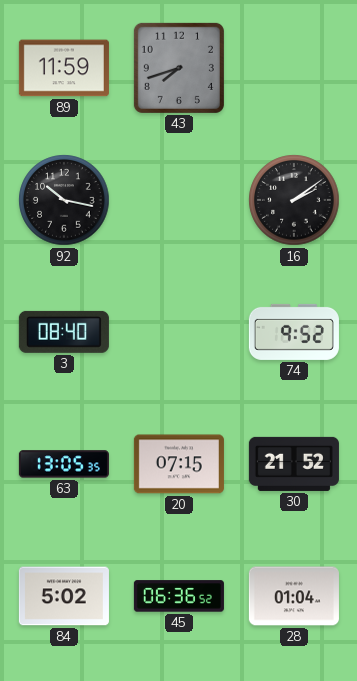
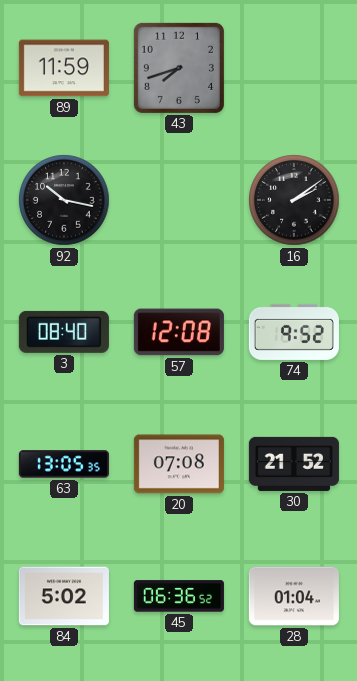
57: none -> 12:08
20: 07:15 -> 07:08
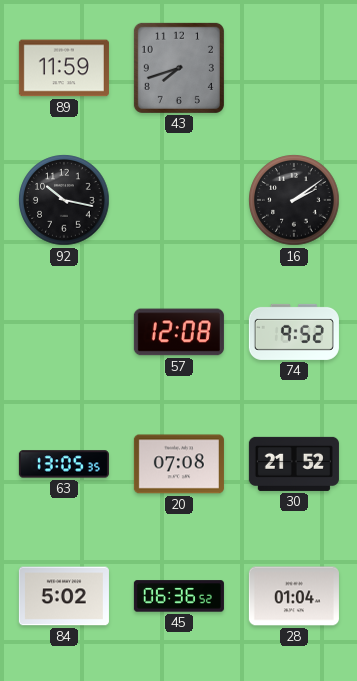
3: 08:40 -> none
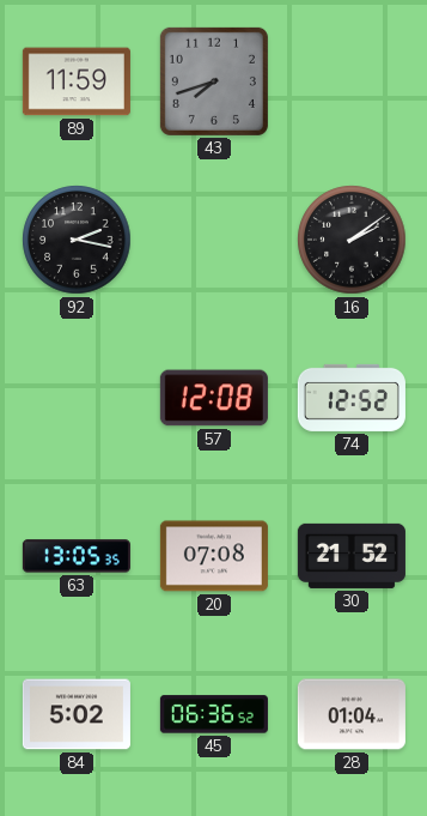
92: 10:17 -> 2:17
74: 9:52 -> 12:52
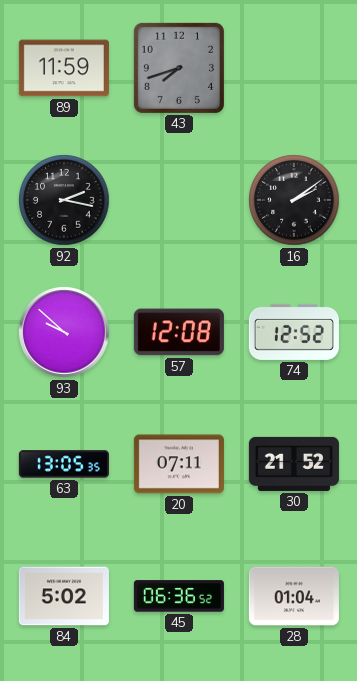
93: none -> 9:52
20: 07:08 -> 07:11
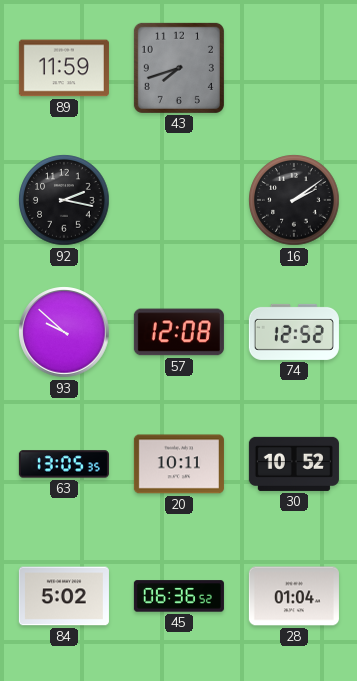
20: 07:11 -> 10:11
30: 21:52 -> 10:52
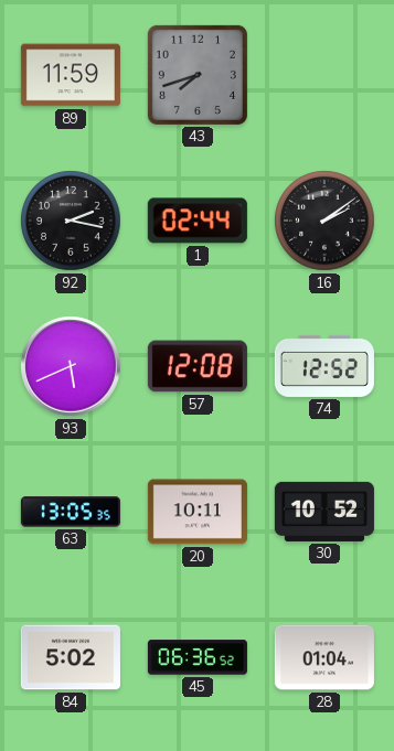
1: none -> 02:44
93: 9:52 -> 5:41
